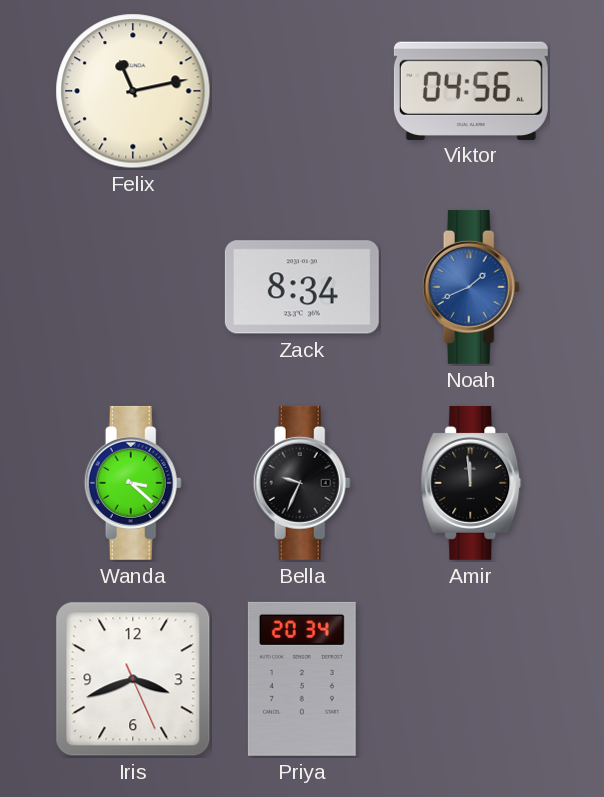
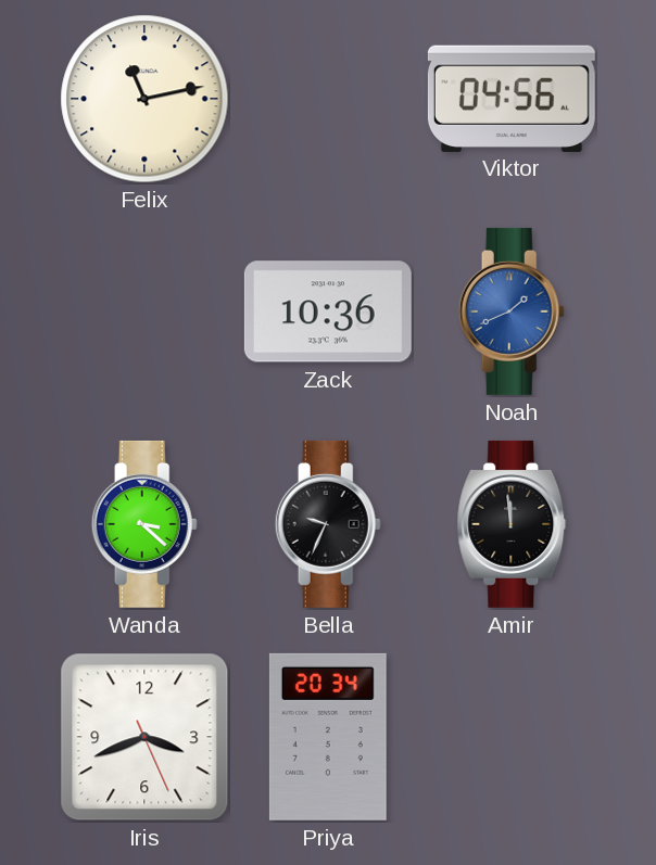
Zack: 8:34 -> 10:36
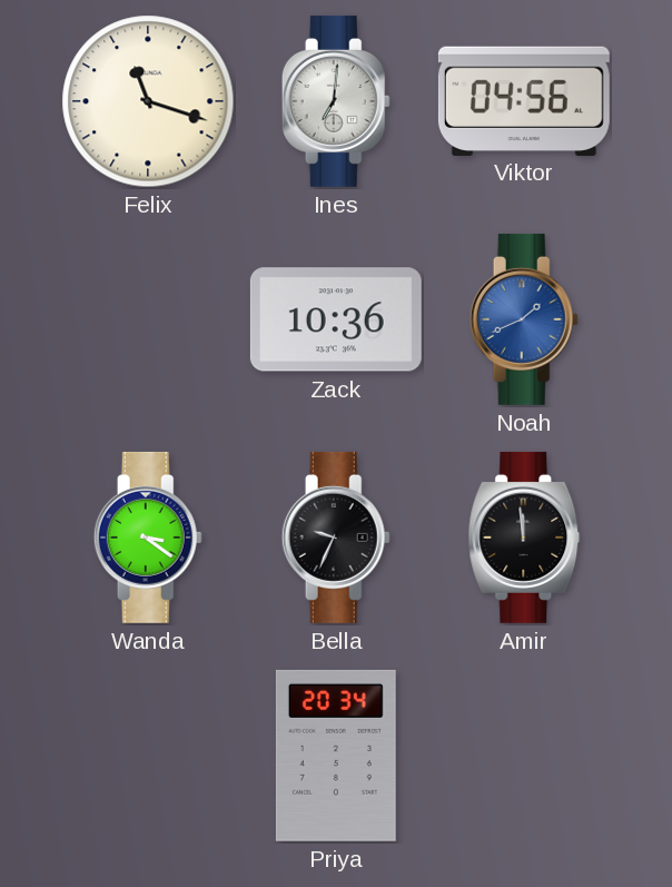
Felix: 11:13 -> 11:18
Ines: none -> 7:01
Wanda: 3:22 -> 3:21
Iris: 3:41 -> none
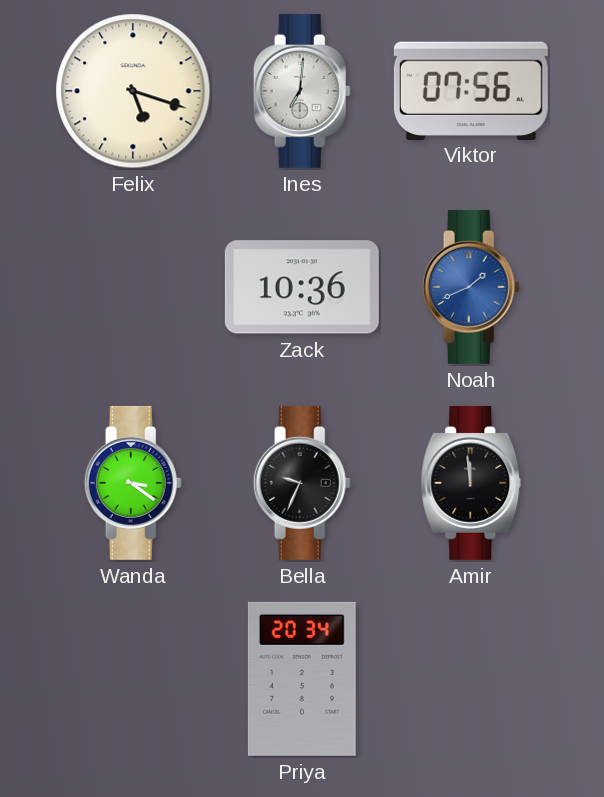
Felix: 11:18 -> 5:18
Viktor: 04:56 -> 07:56
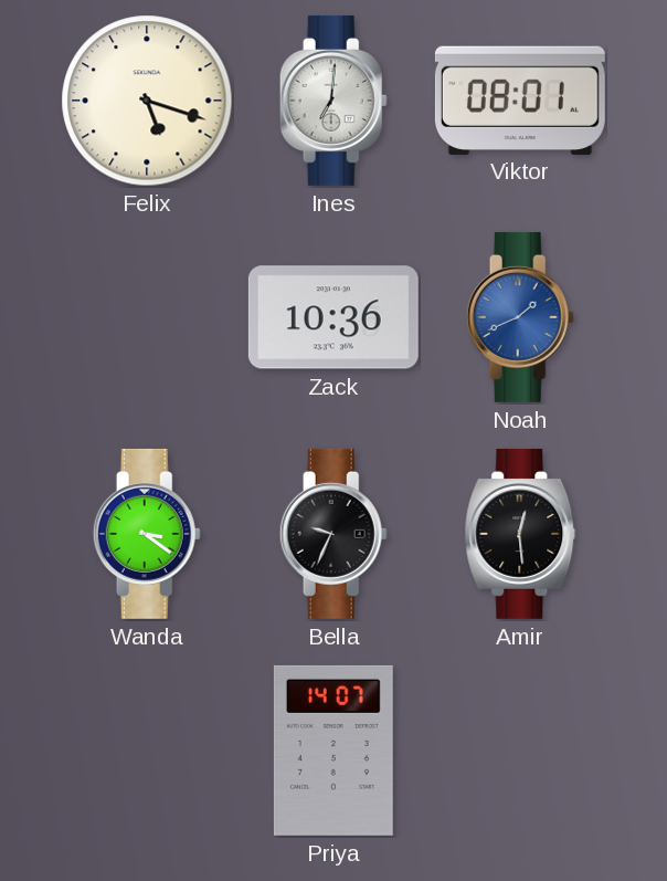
Viktor: 07:56 -> 08:01
Amir: 11:59 -> 12:29
Priya: 20:34 -> 14:07
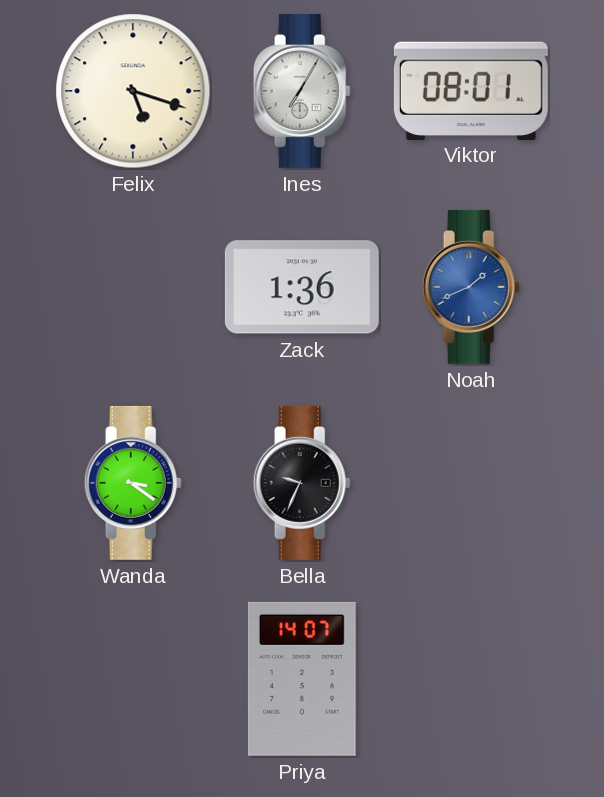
Ines: 7:01 -> 7:05
Zack: 10:36 -> 1:36
Amir: 12:29 -> none
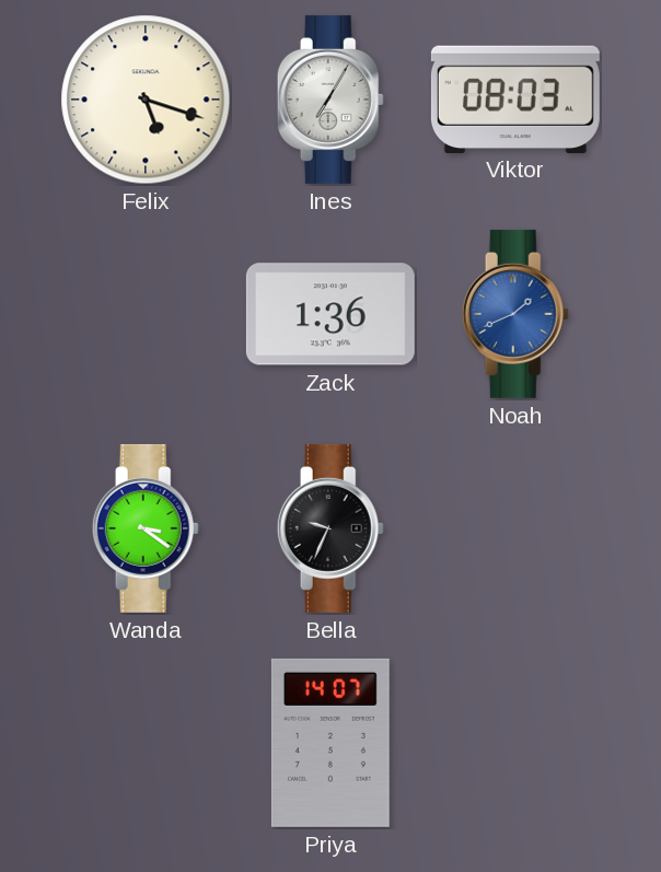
Viktor: 08:01 -> 08:03
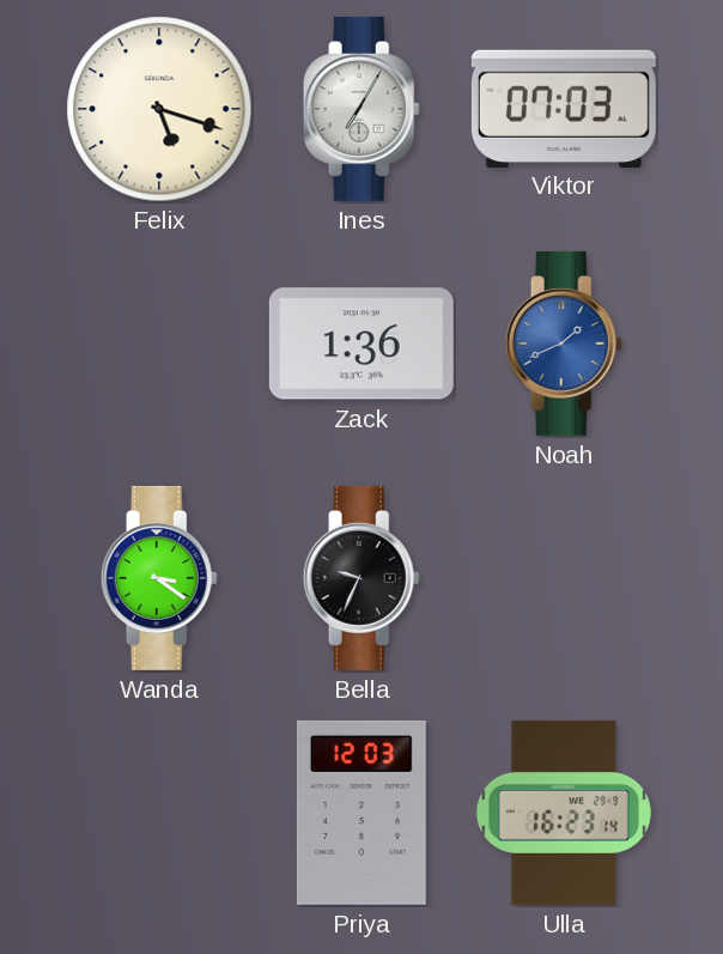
Viktor: 08:03 -> 07:03
Priya: 14:07 -> 12:03
Ulla: none -> 16:23
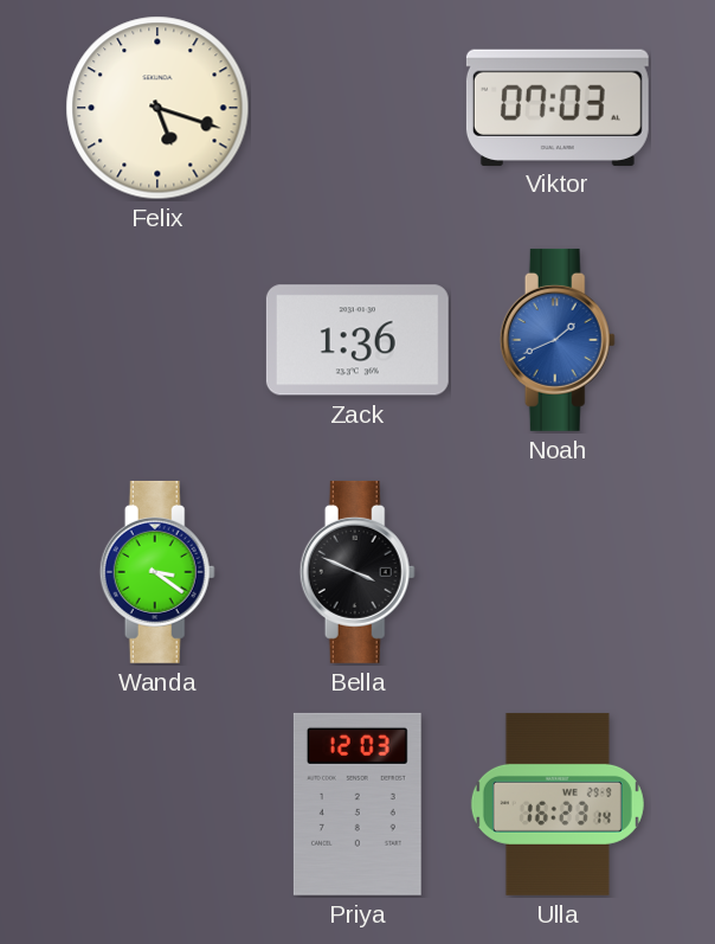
Ines: 7:05 -> none
Bella: 9:34 -> 3:49
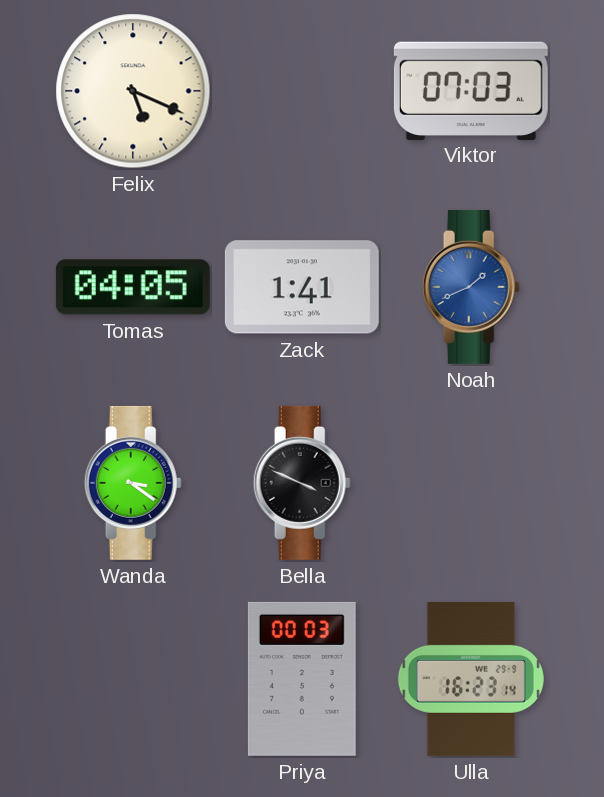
Felix: 5:18 -> 5:19
Tomas: none -> 04:05
Zack: 1:36 -> 1:41
Priya: 12:03 -> 00:03
